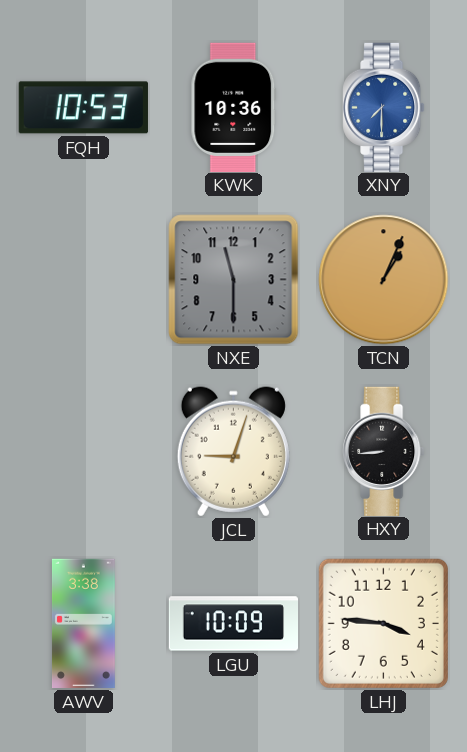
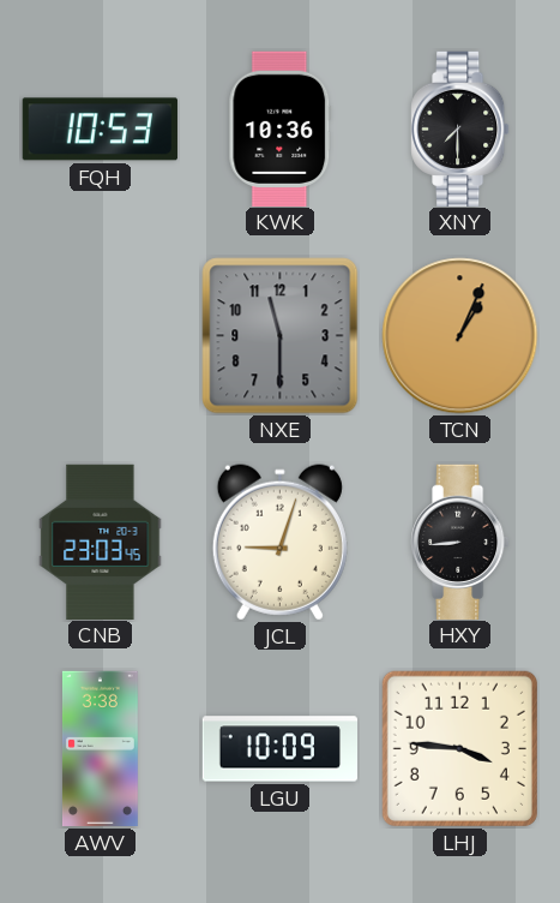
XNY dial: blue -> black
CNB: none -> 23:03
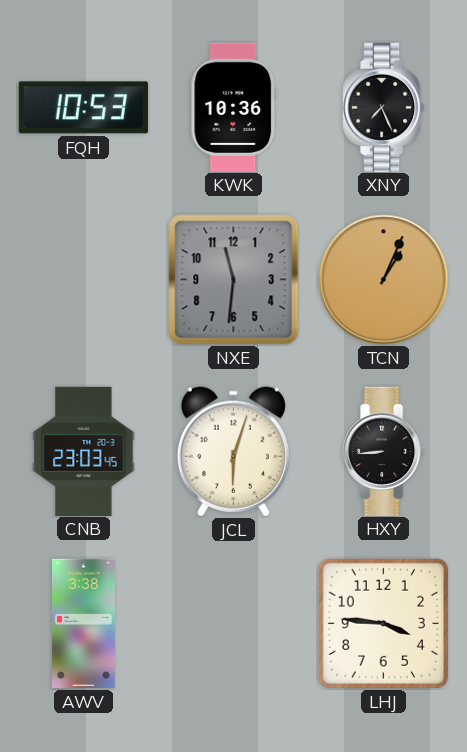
XNY: 7:30 -> 7:26
NXE: 11:30 -> 11:31
JCL: 9:03 -> 6:03
LGU: 10:09 -> none
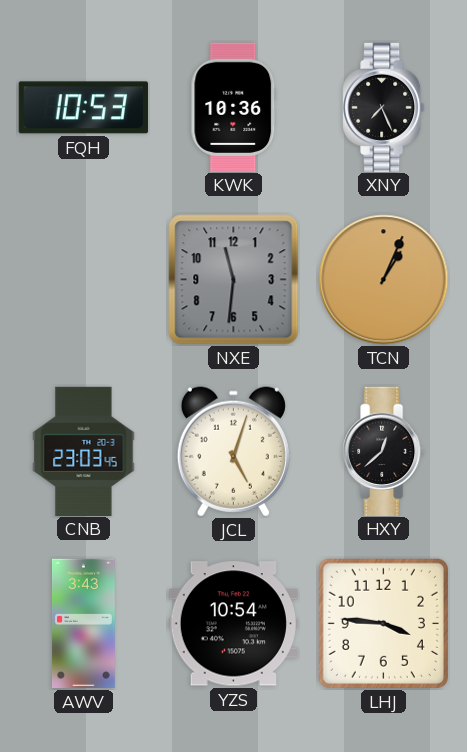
JCL: 6:03 -> 5:03
HXY: 8:44 -> 12:38
AWV: 3:38 -> 3:43
YZS: none -> 10:54
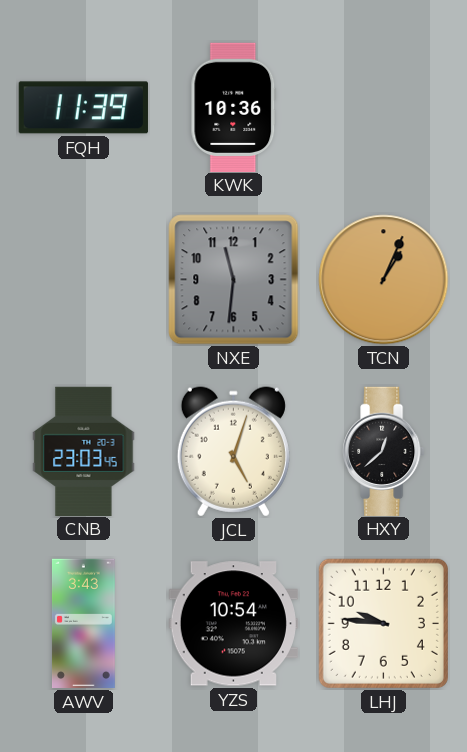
FQH: 10:53 -> 11:39
XNY: 7:26 -> none
LHJ: 3:46 -> 9:46
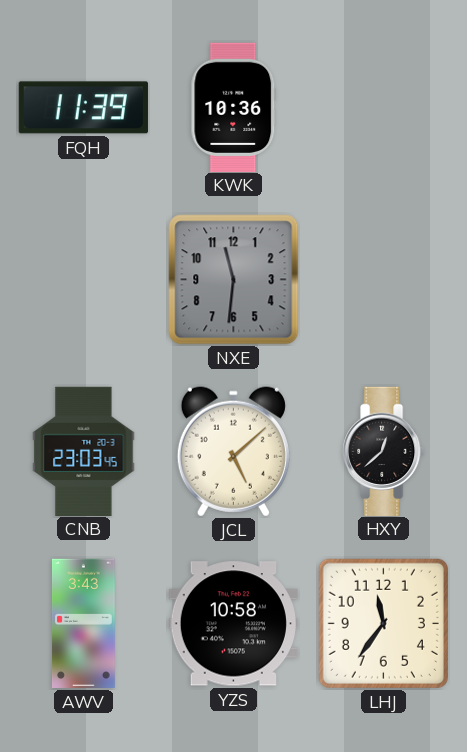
TCN: 1:04 -> none
JCL: 5:03 -> 5:08
YZS: 10:54 -> 10:58
LHJ: 9:46 -> 11:36
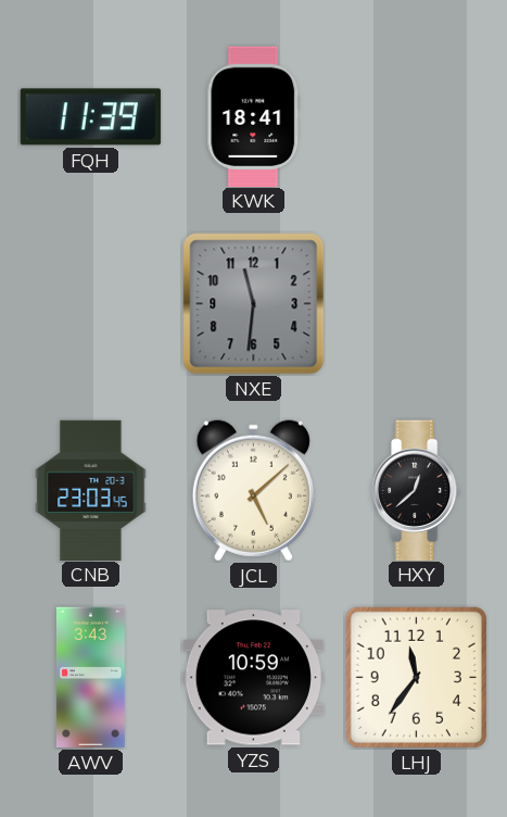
KWK: 10:36 -> 18:41
YZS: 10:58 -> 10:59
